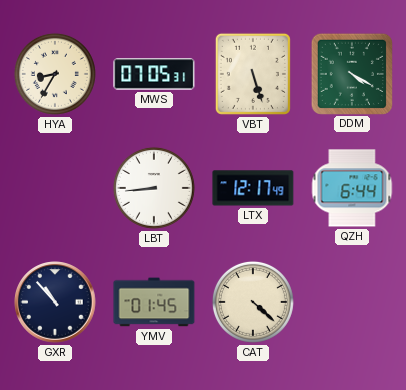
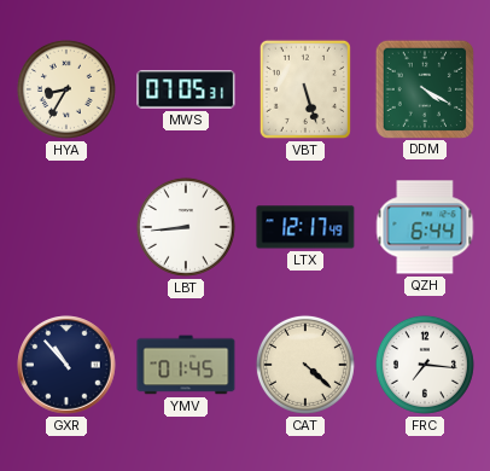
FRC: none -> 7:16
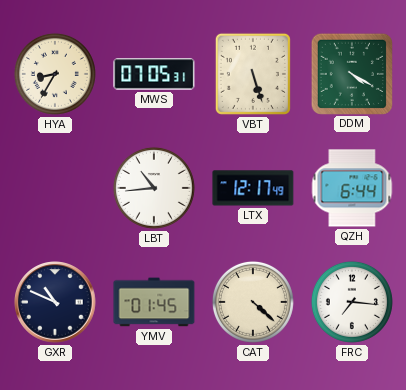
LBT: 8:44 -> 10:44
GXR: 10:53 -> 10:49
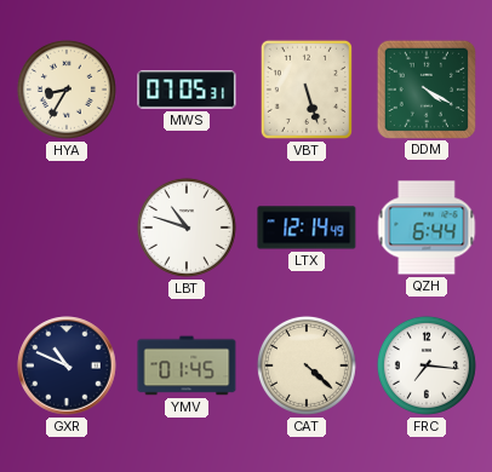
LBT: 10:44 -> 10:48
LTX: 12:17 -> 12:14
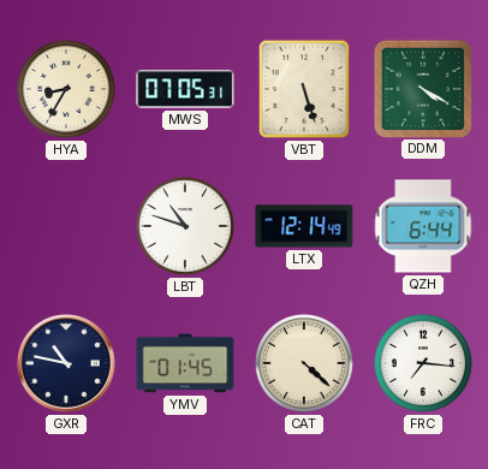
GXR: 10:49 -> 10:47
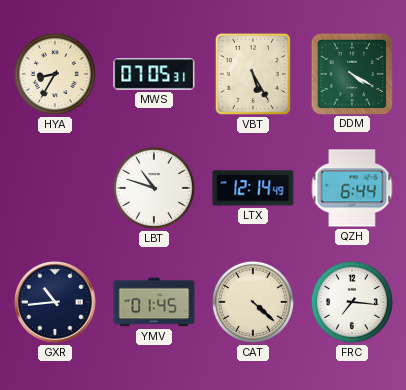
VBT: 5:27 -> 5:25
GXR: 10:47 -> 10:44
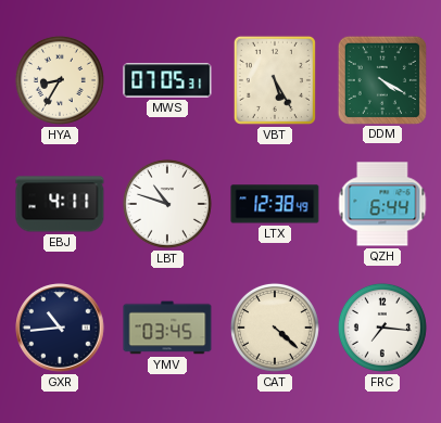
EBJ: none -> 4:11
LTX: 12:14 -> 12:38
YMV: 01:45 -> 03:45
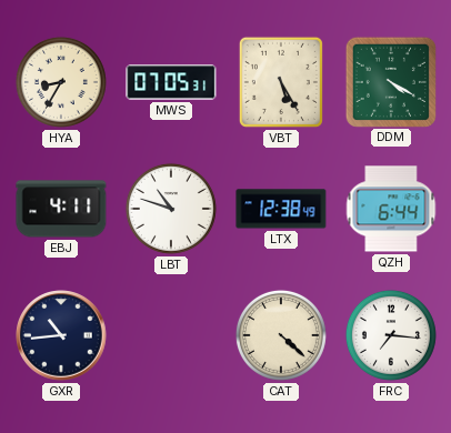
YMV: 03:45 -> none
